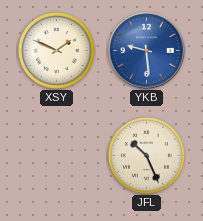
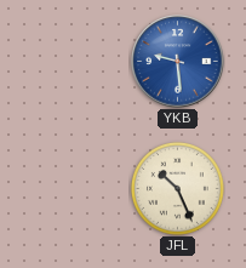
XSY: 1:49 -> none
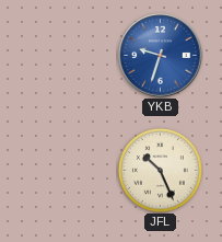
YKB: 9:29 -> 9:33
